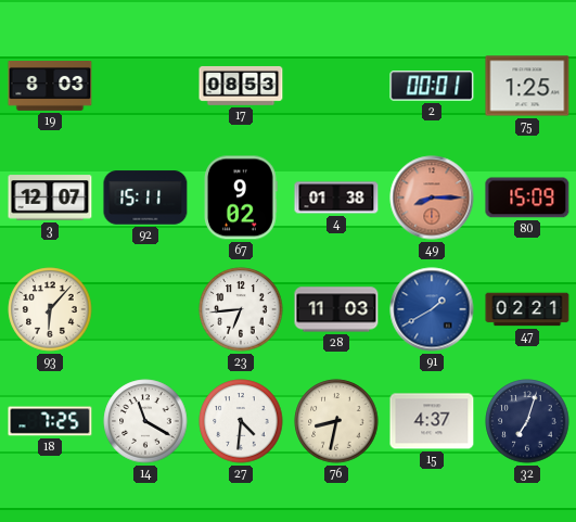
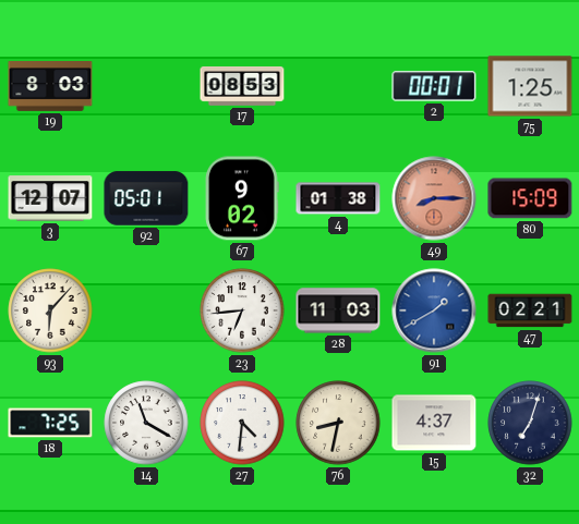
92: 15:11 -> 05:01
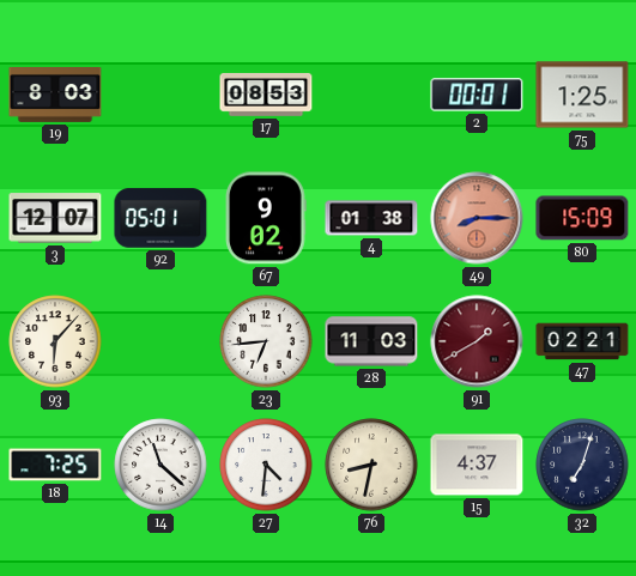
91 dial: blue -> burgundy
14: 11:20 -> 11:22
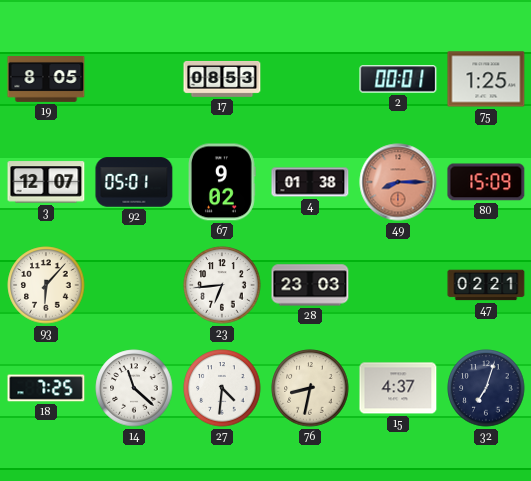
19: 8:03 -> 8:05
28: 11:03 -> 23:03
91: 1:40 -> none
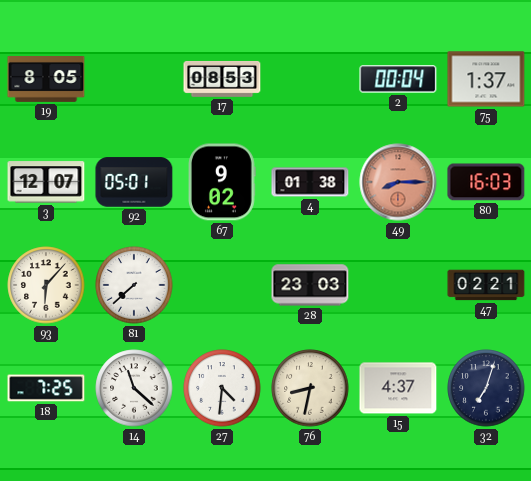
2: 00:01 -> 00:04
75: 1:25 -> 1:37
80: 15:09 -> 16:03
81: none -> 7:38
23: 6:44 -> none
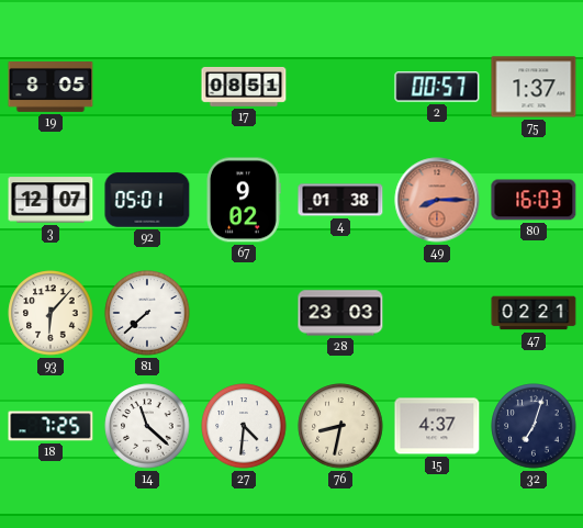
17: 08:53 -> 08:51
2: 00:04 -> 00:57
